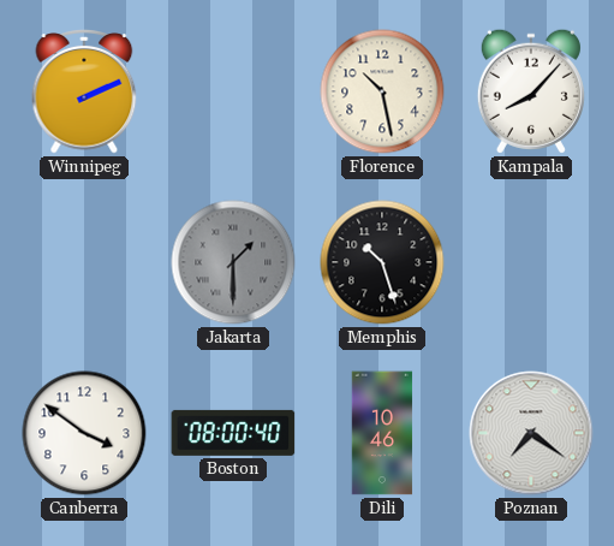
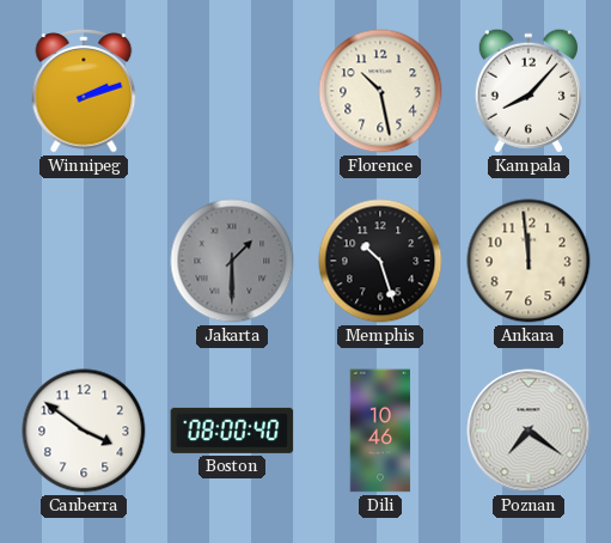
Winnipeg: 2:11 -> 2:12
Ankara: none -> 11:59
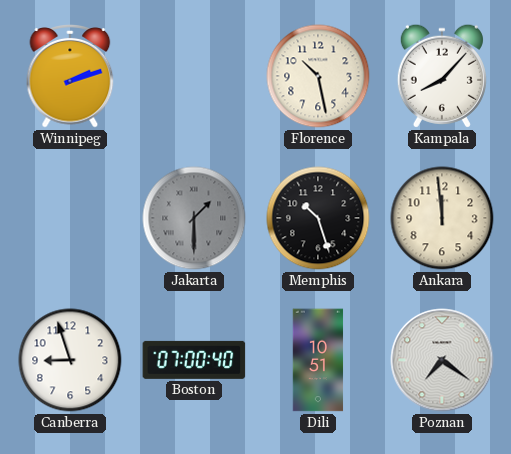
Canberra: 3:51 -> 8:57
Boston: 08:00 -> 07:00
Dili: 10:46 -> 10:51
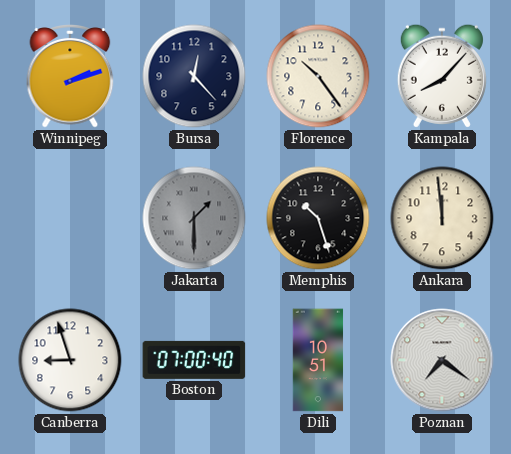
Bursa: none -> 12:23
Florence: 10:28 -> 10:24
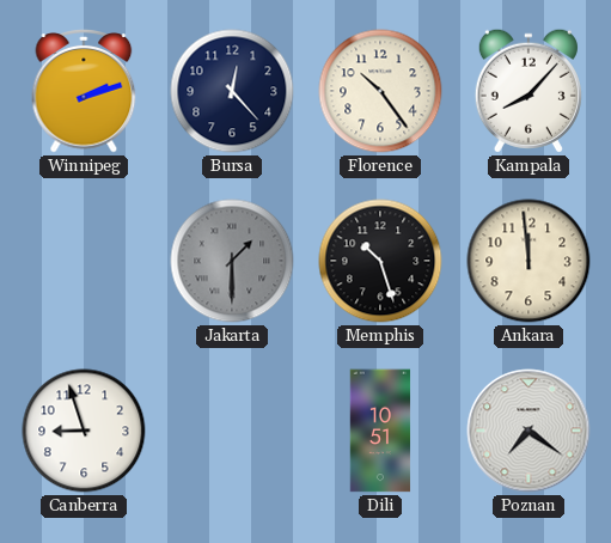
Boston: 07:00 -> none
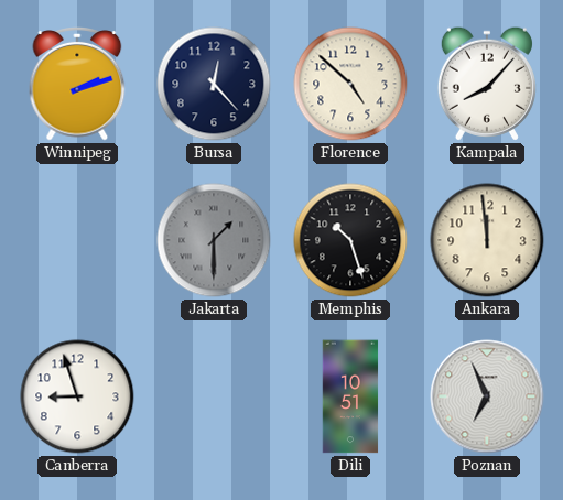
Florence: 10:24 -> 4:52
Poznan: 7:21 -> 6:56
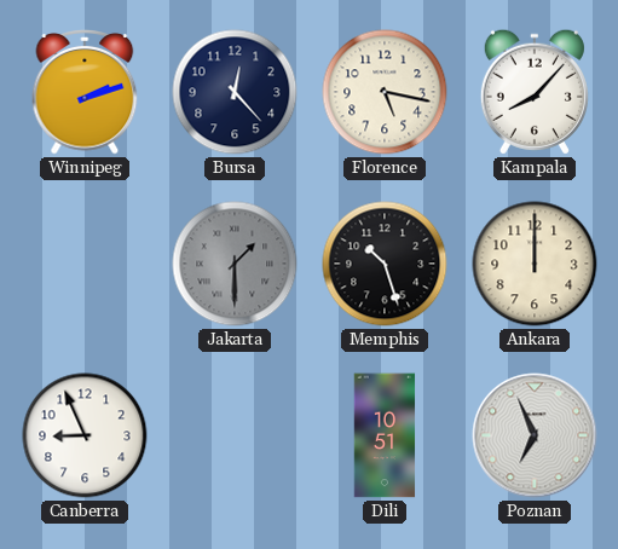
Florence: 4:52 -> 5:17
Ankara: 11:59 -> 12:00
Canberra: 8:57 -> 8:56
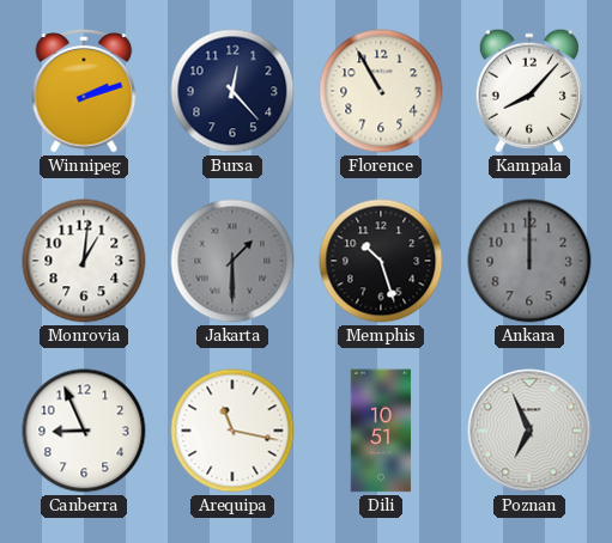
Florence: 5:17 -> 10:55
Monrovia: none -> 1:01
Ankara dial: cream -> grey
Arequipa: none -> 11:17
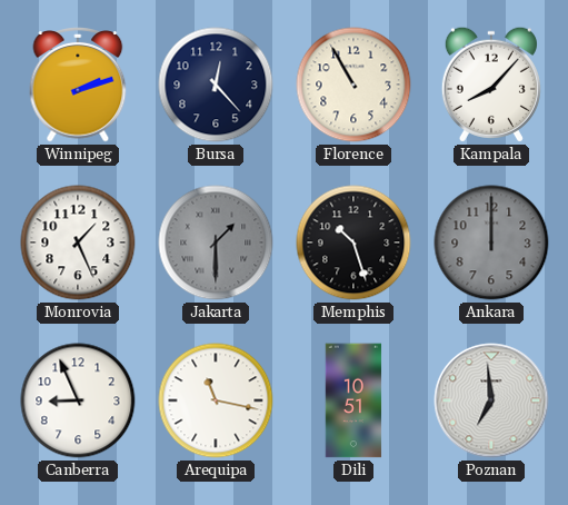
Monrovia: 1:01 -> 1:26
Poznan: 6:56 -> 6:59
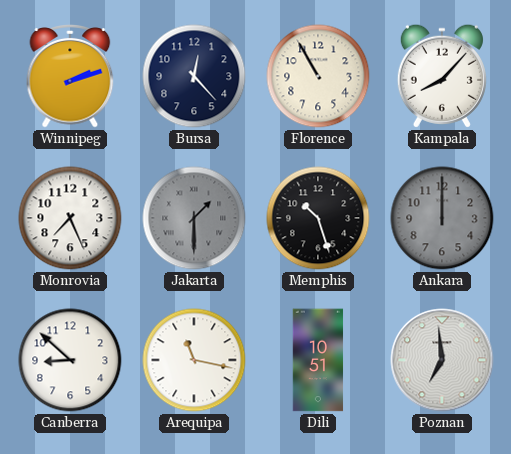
Monrovia: 1:26 -> 7:26
Canberra: 8:56 -> 8:52
